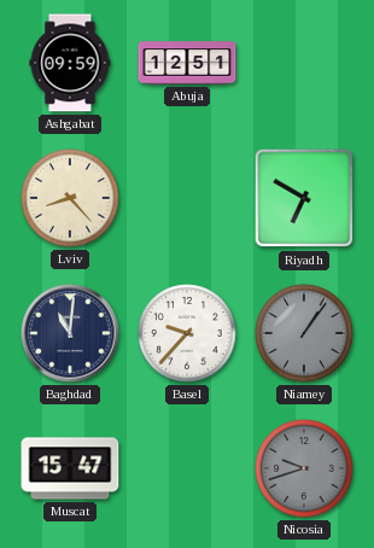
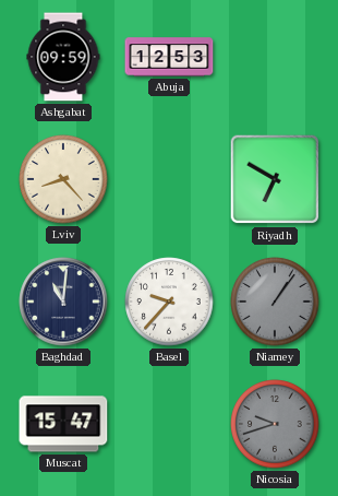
Abuja: 12:51 -> 12:53
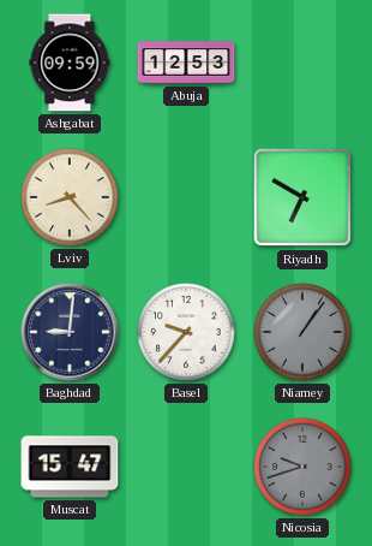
Baghdad: 11:01 -> 9:01
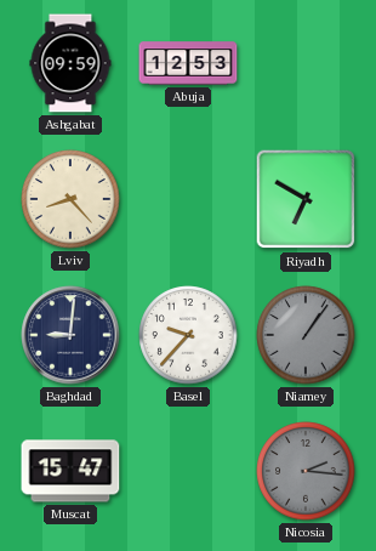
Nicosia: 9:42 -> 2:16
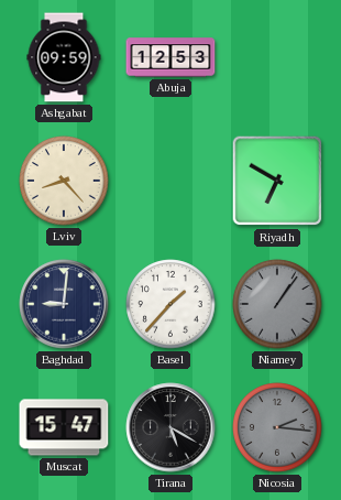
Basel: 9:37 -> 1:37
Tirana: none -> 5:20
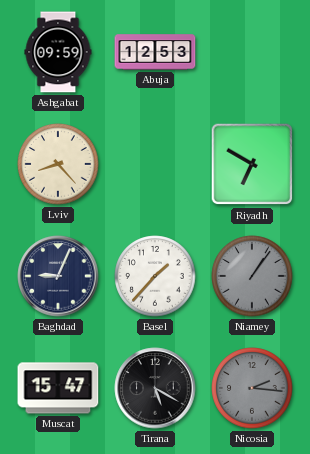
Baghdad: 9:01 -> 9:04
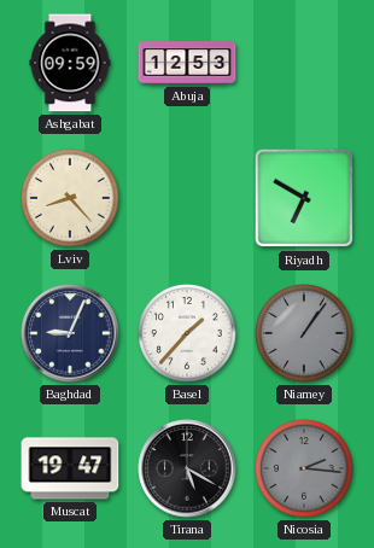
Muscat: 15:47 -> 19:47
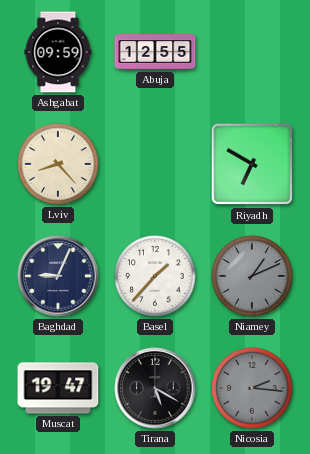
Abuja: 12:53 -> 12:55
Niamey: 1:06 -> 1:11
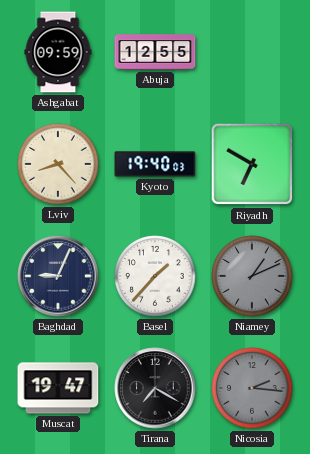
Kyoto: none -> 19:40
Tirana: 5:20 -> 7:20
